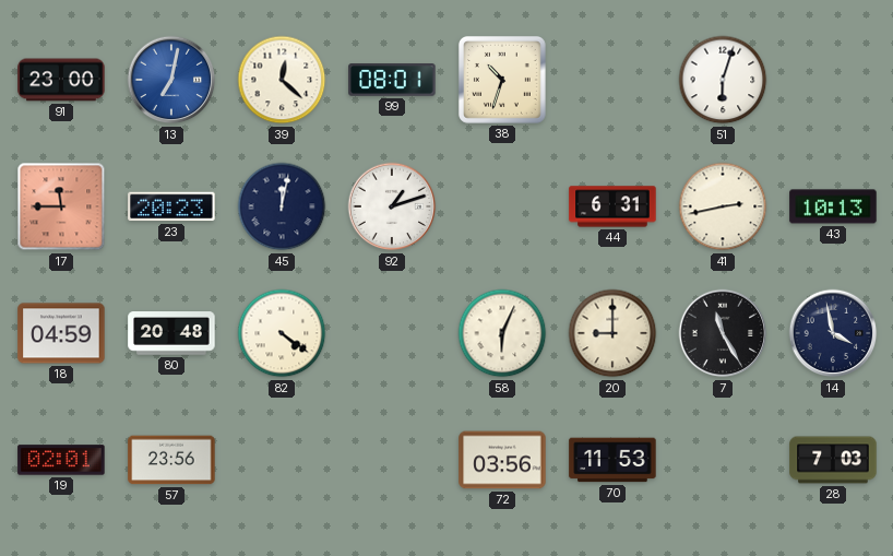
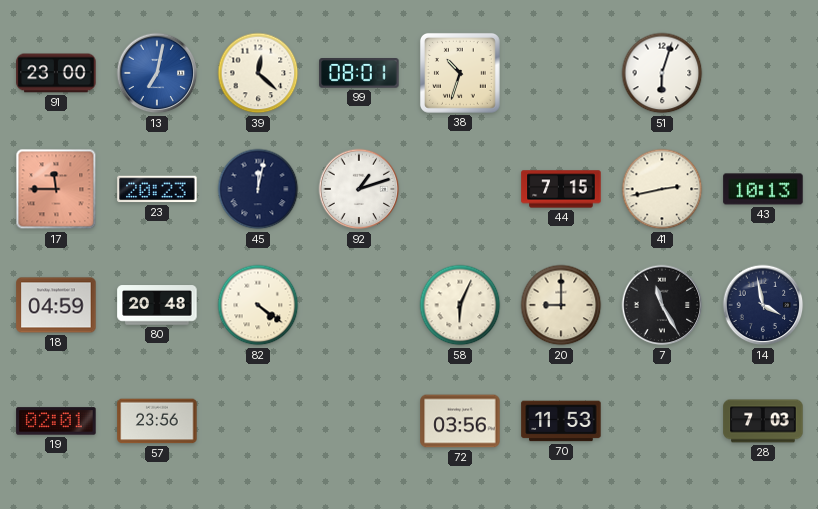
44: 6:31 -> 7:15
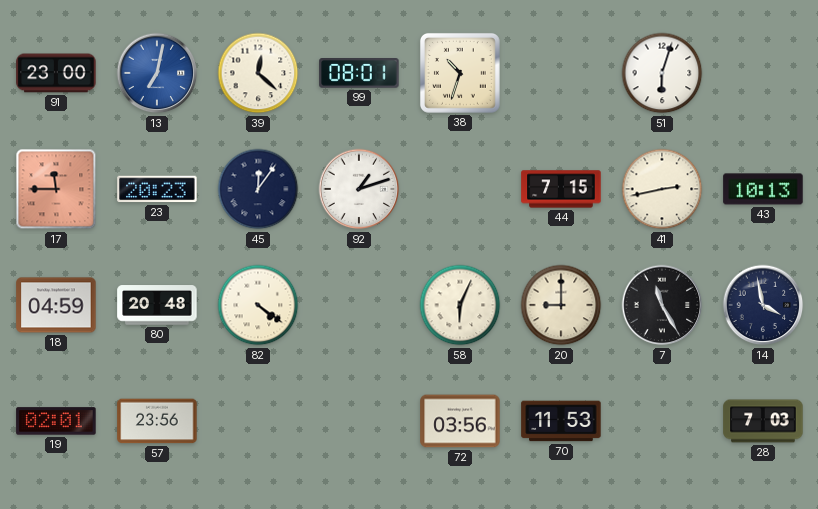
45: 12:02 -> 12:06
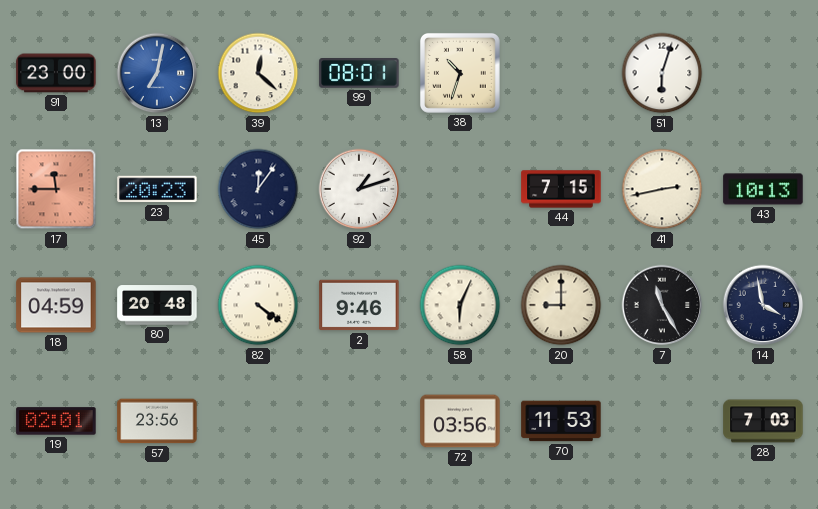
2: none -> 9:46
